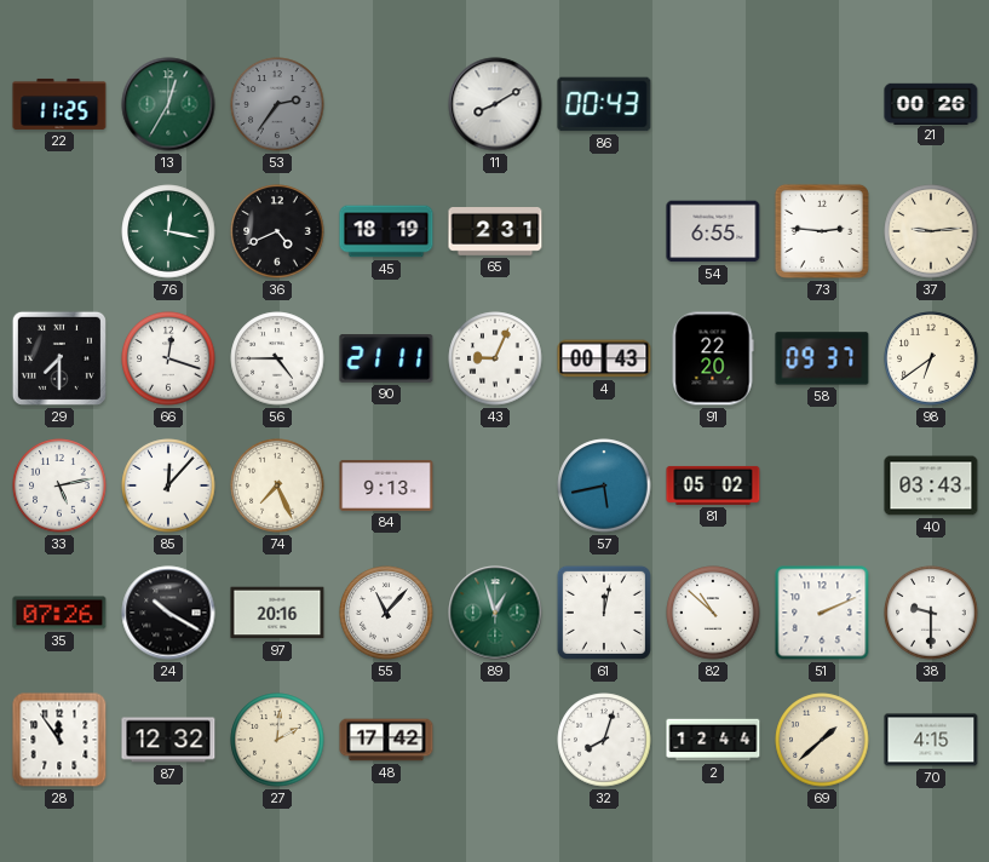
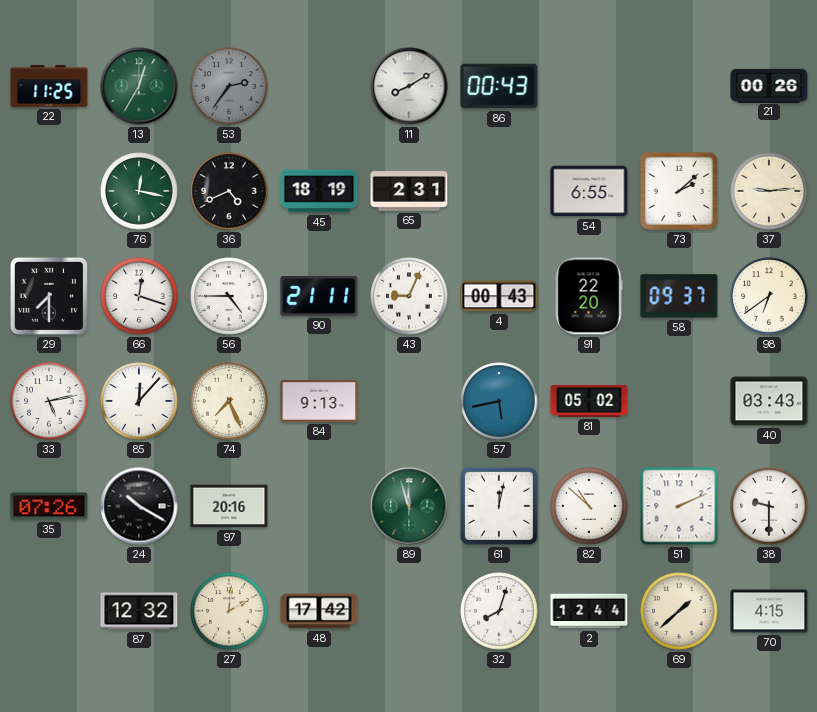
73: 2:46 -> 2:08
55: 11:07 -> none
89: 12:57 -> 11:57
28: 11:54 -> none
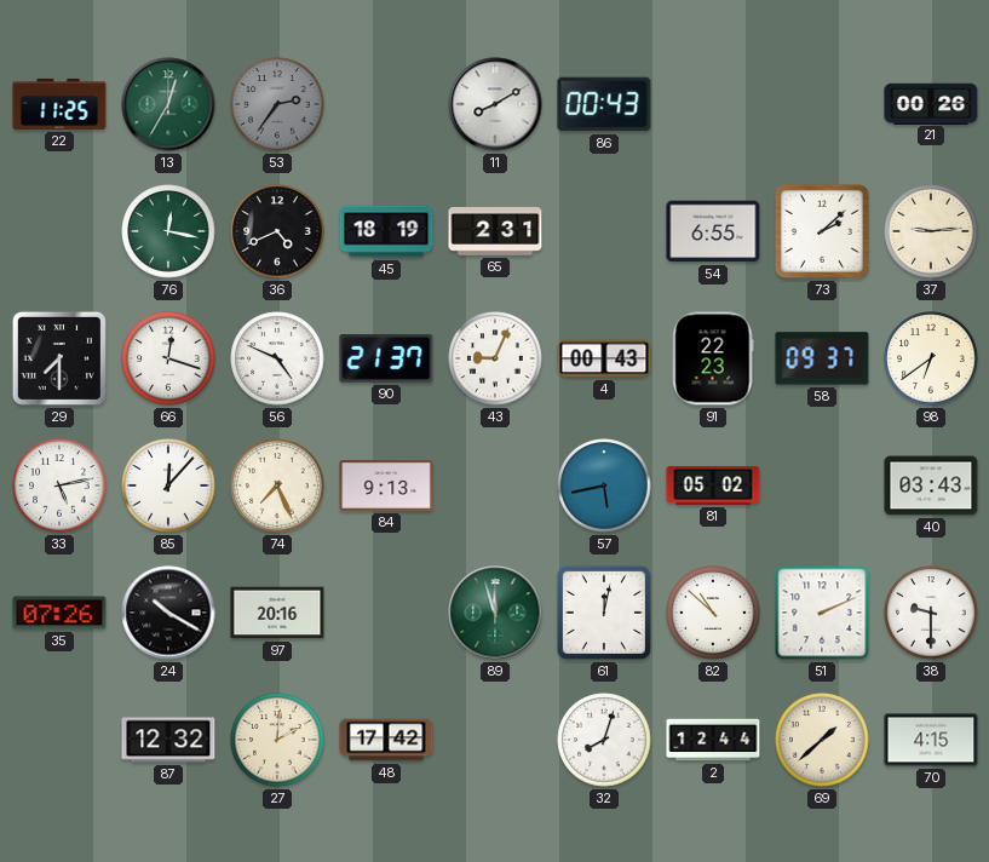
56: 4:45 -> 4:49
90: 21:11 -> 21:37
91: 22:20 -> 22:23
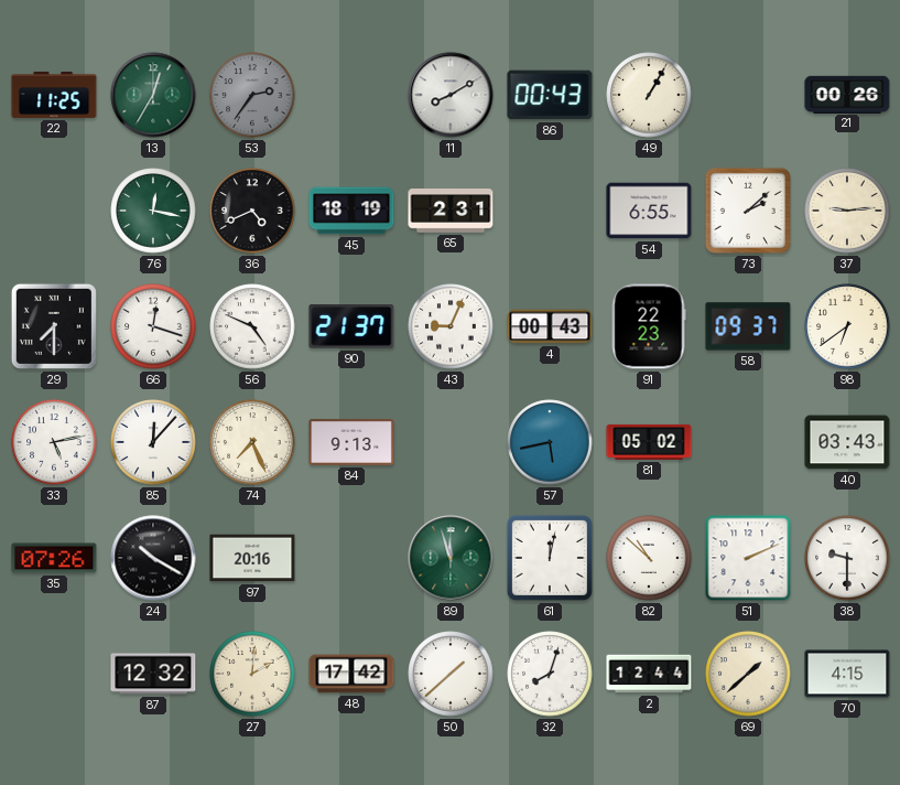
49: none -> 1:05
50: none -> 1:38
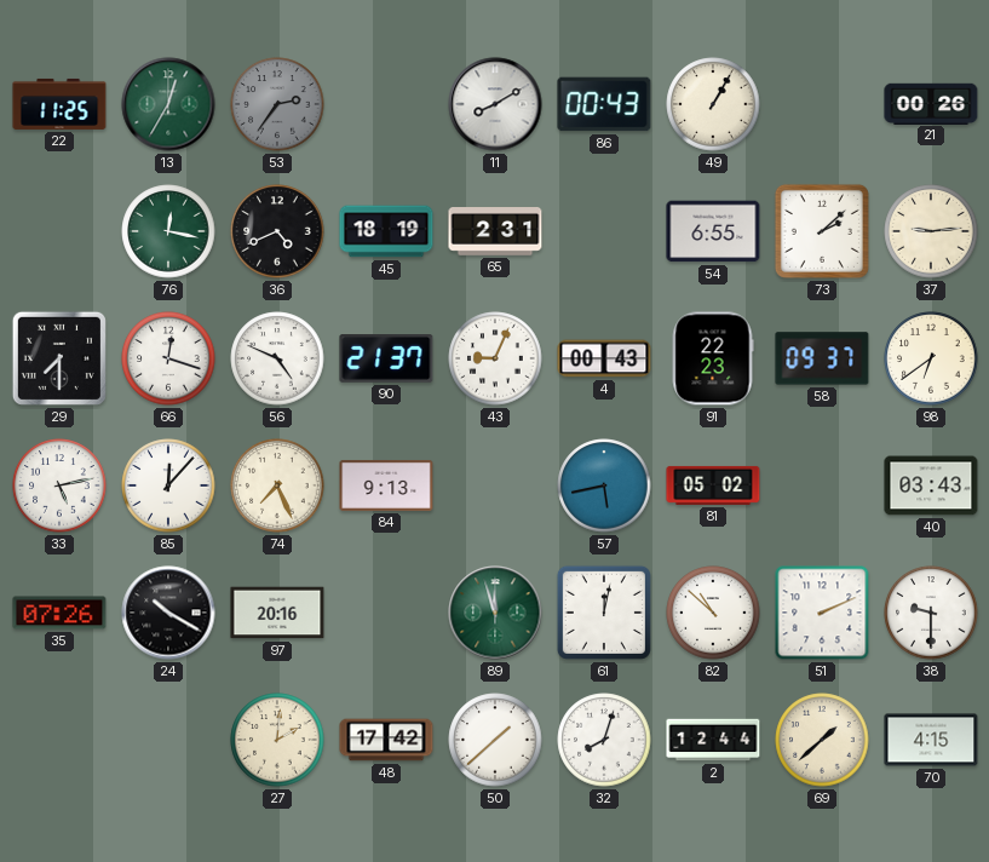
87: 12:32 -> none
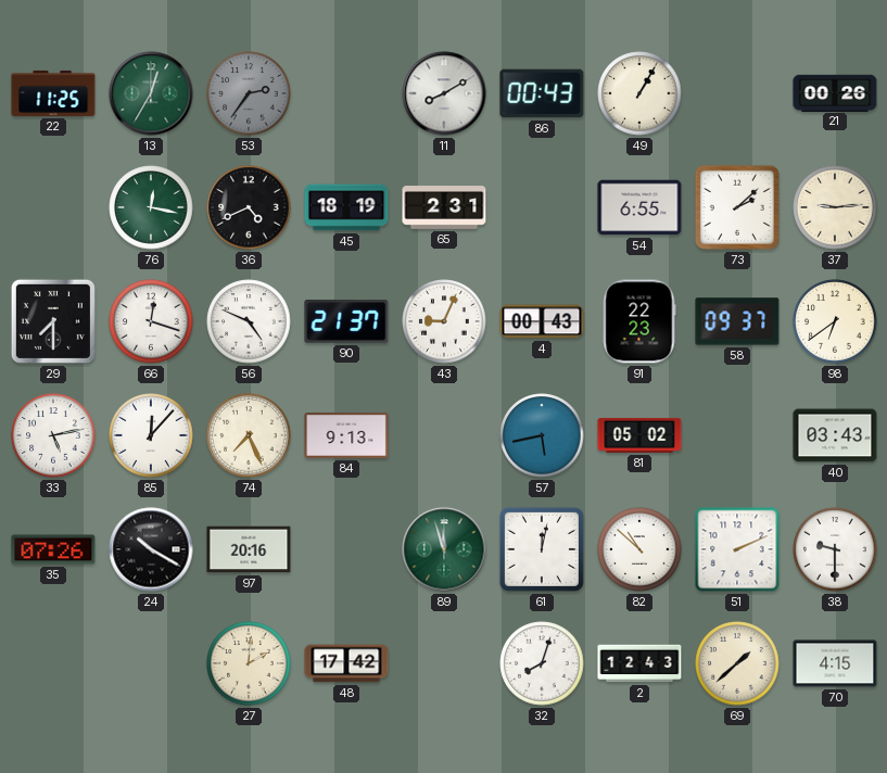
50: 1:38 -> none
2: 12:44 -> 12:43
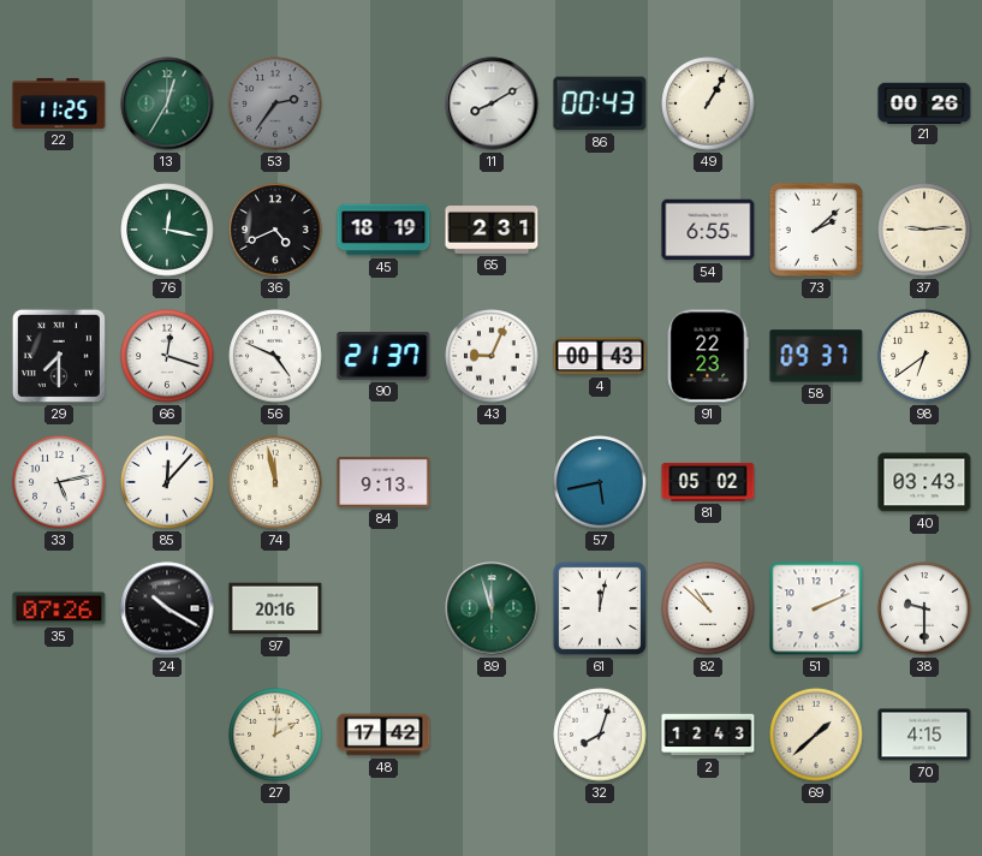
74: 7:26 -> 11:58
